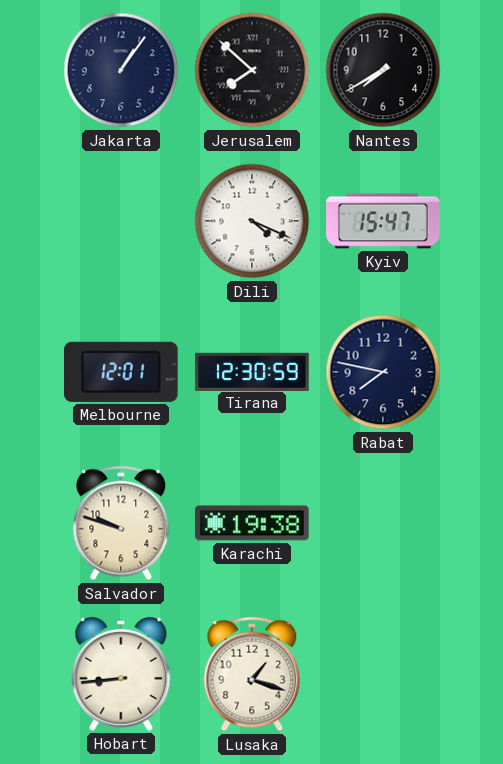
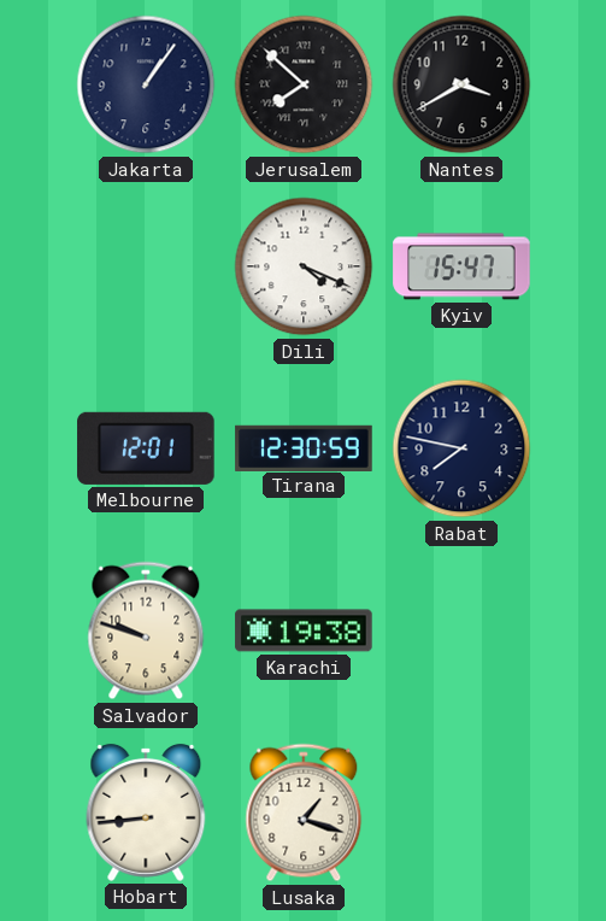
Nantes: 7:40 -> 3:40
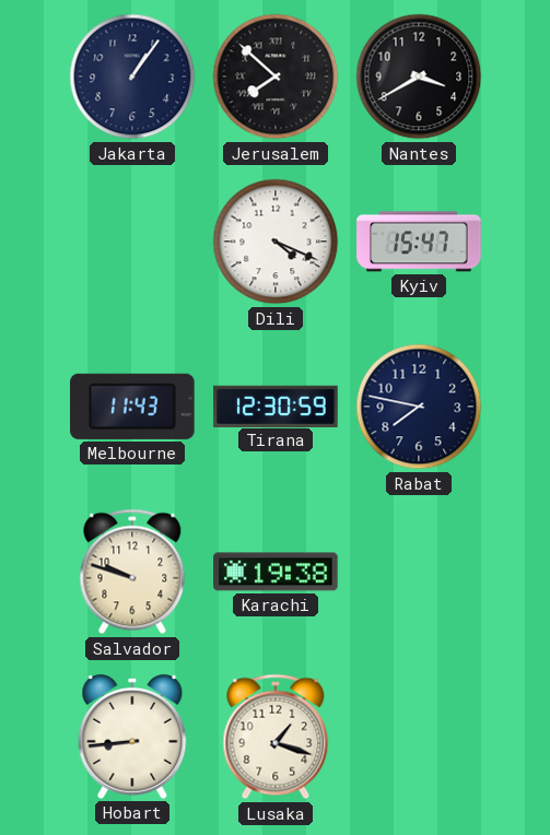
Melbourne: 12:01 -> 11:43
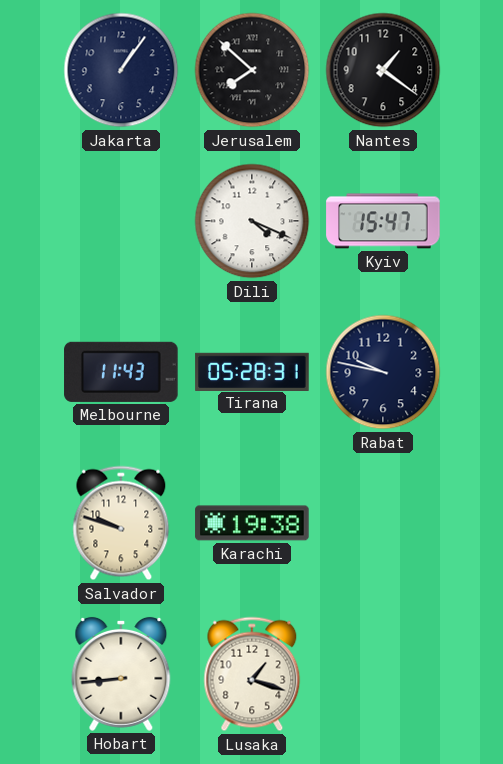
Nantes: 3:40 -> 1:21
Tirana: 12:30 -> 05:28
Rabat: 7:47 -> 9:47
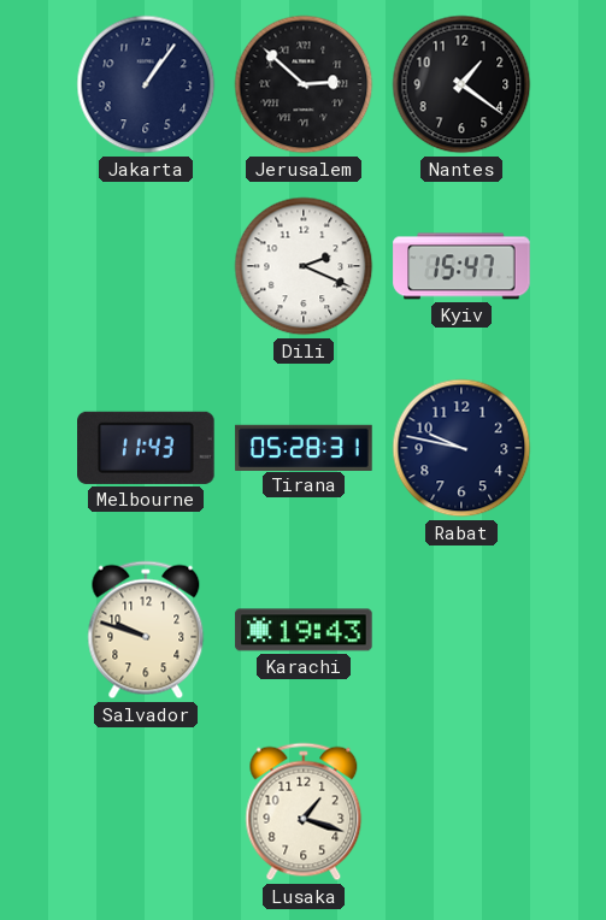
Jerusalem: 7:52 -> 2:52
Dili: 4:19 -> 2:19
Karachi: 19:38 -> 19:43
Hobart: 8:44 -> none
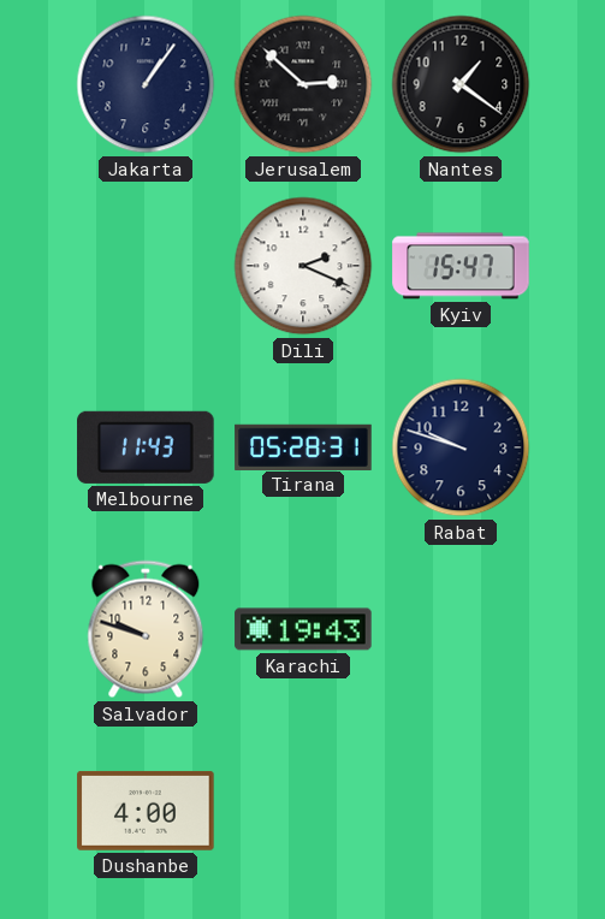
Rabat: 9:47 -> 9:48
Dushanbe: none -> 4:00
Lusaka: 1:18 -> none
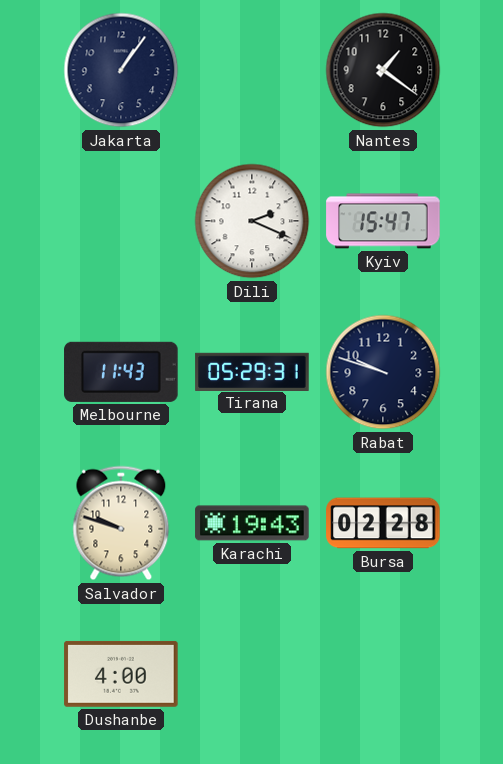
Jerusalem: 2:52 -> none
Tirana: 05:28 -> 05:29
Bursa: none -> 02:28
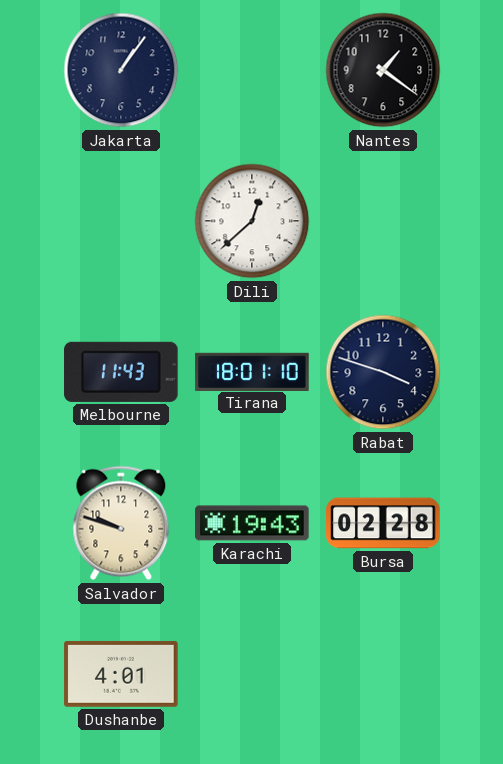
Dili: 2:19 -> 12:38
Kyiv: 15:47 -> none
Tirana: 05:29 -> 18:01
Rabat: 9:48 -> 3:48
Dushanbe: 4:00 -> 4:01
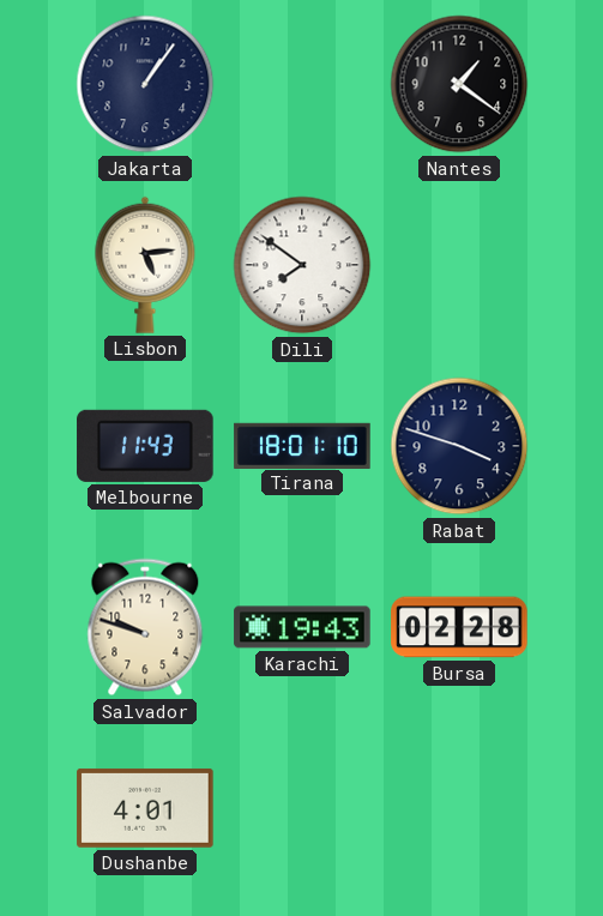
Lisbon: none -> 5:14
Dili: 12:38 -> 7:51
